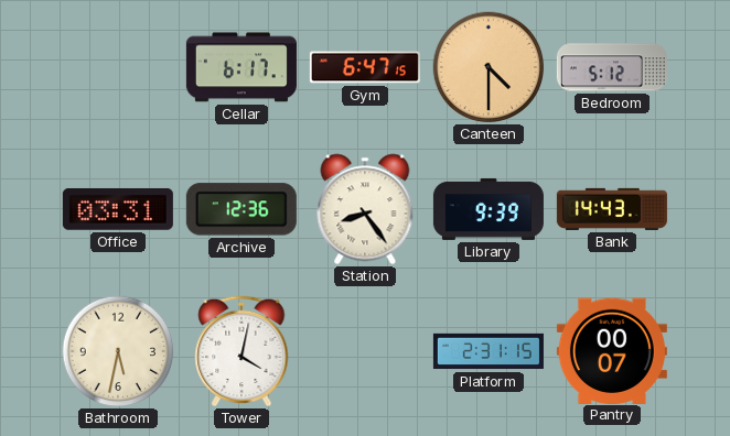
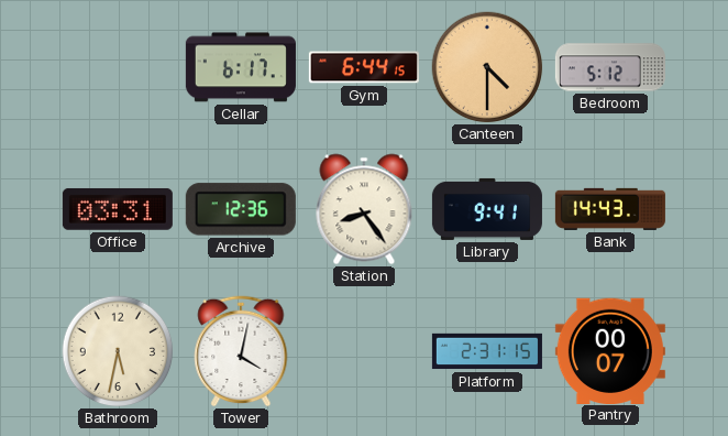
Gym: 6:47 -> 6:44
Library: 9:39 -> 9:41
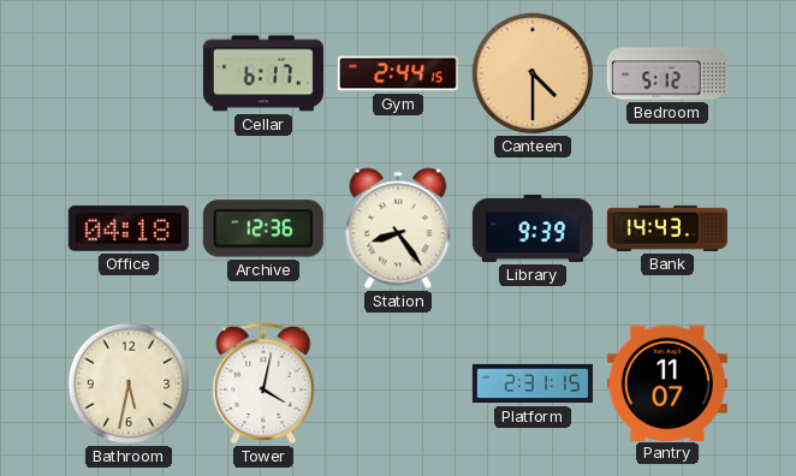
Gym: 6:44 -> 2:44
Office: 03:31 -> 04:18
Library: 9:41 -> 9:39
Pantry: 00:07 -> 11:07
